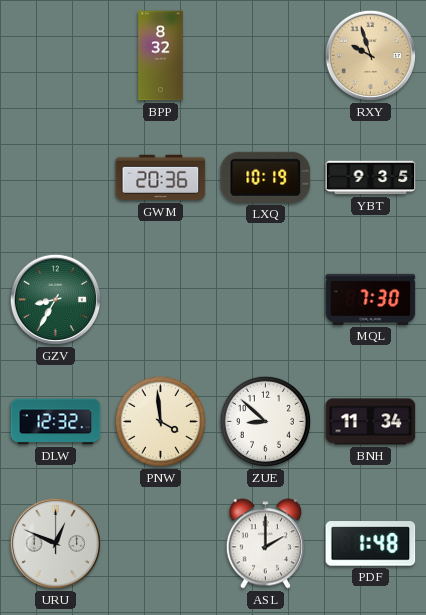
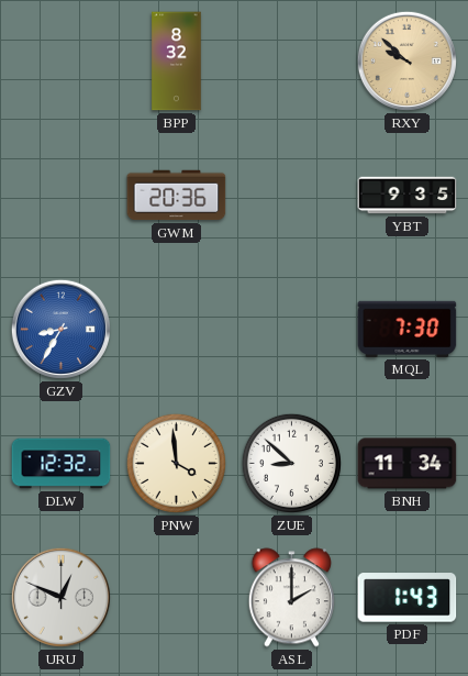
RXY: 9:57 -> 9:52
LXQ: 10:19 -> none
GZV dial: green -> blue
PDF: 1:48 -> 1:43
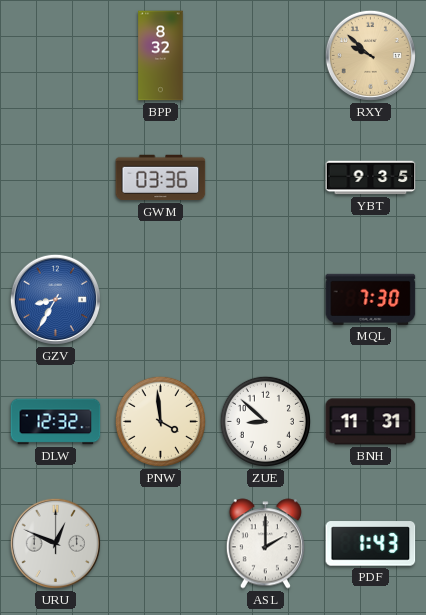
GWM: 20:36 -> 03:36
BNH: 11:34 -> 11:31
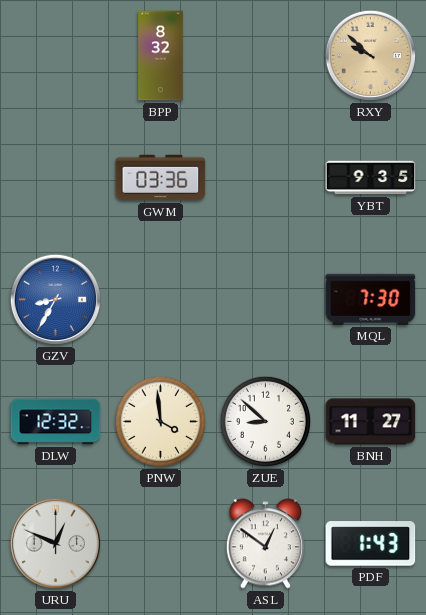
BNH: 11:31 -> 11:27
ASL: 2:00 -> 12:51
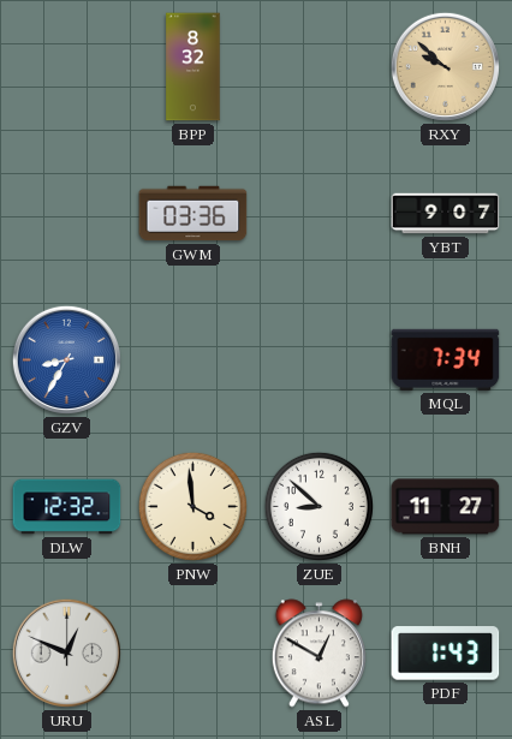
YBT: 9:35 -> 9:07
MQL: 7:30 -> 7:34
ASL: 12:51 -> 12:50
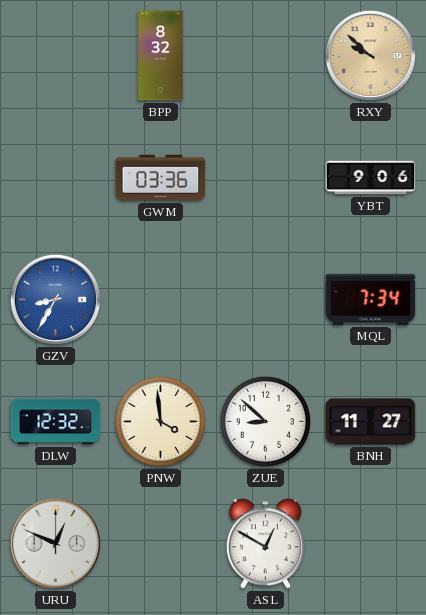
YBT: 9:07 -> 9:06
PDF: 1:43 -> none
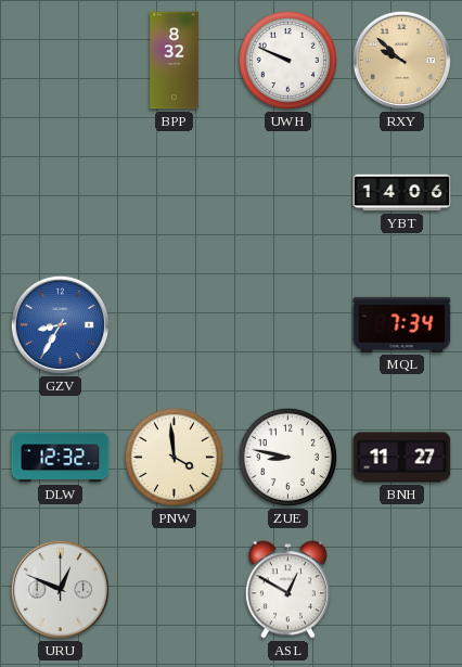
UWH: none -> 9:49
GWM: 03:36 -> none
YBT: 9:06 -> 14:06
ZUE: 8:52 -> 8:47
